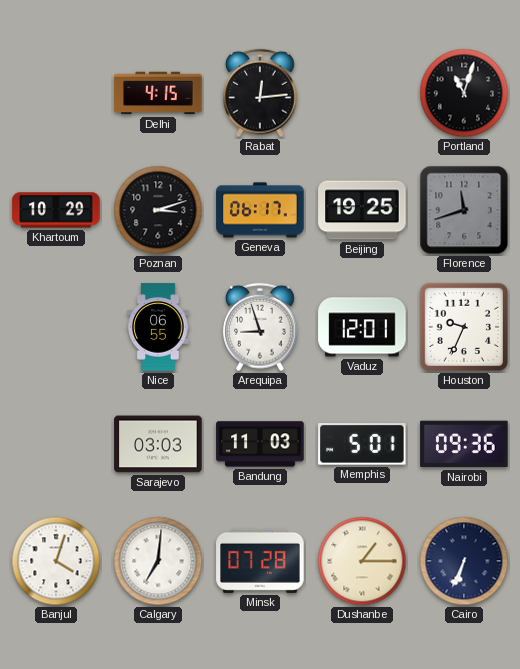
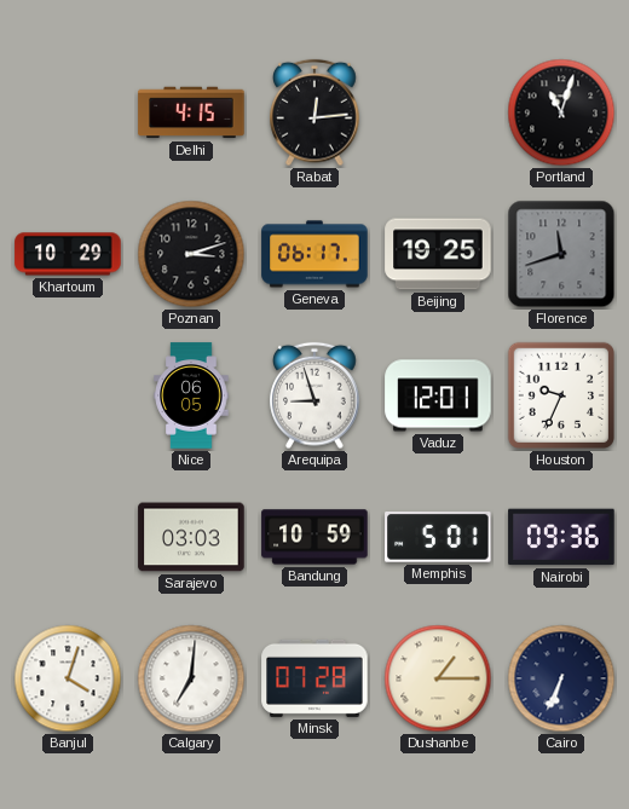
Nice: 06:55 -> 06:05
Bandung: 11:03 -> 10:59
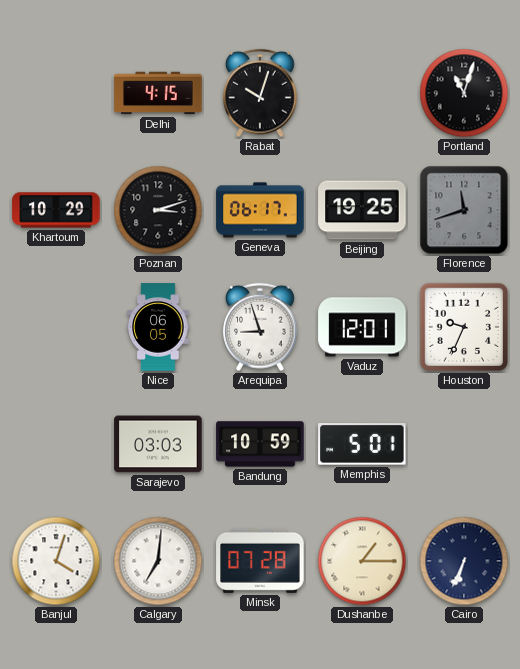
Rabat: 12:14 -> 10:03
Nairobi: 09:36 -> none
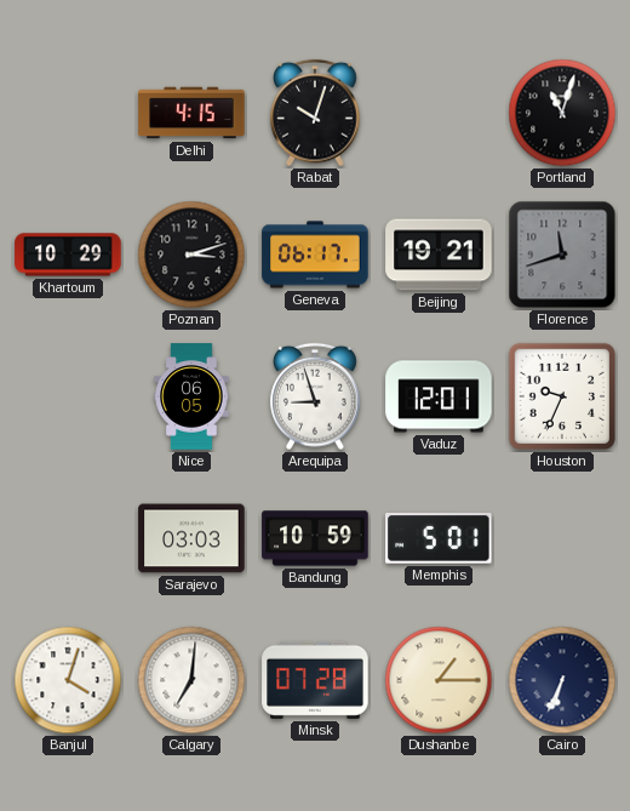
Beijing: 19:25 -> 19:21
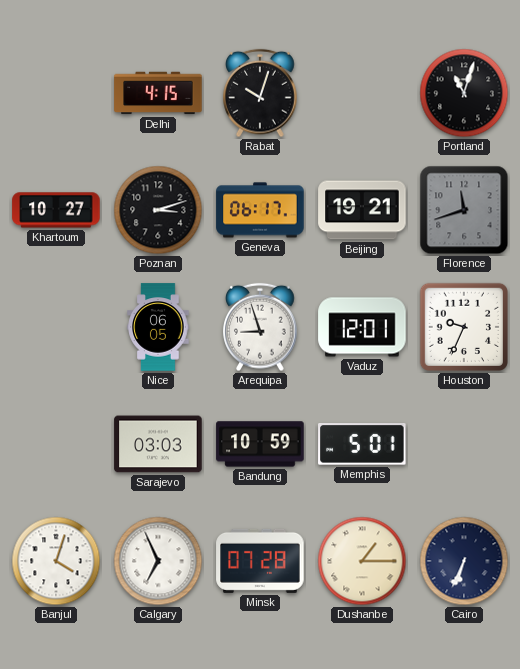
Khartoum: 10:29 -> 10:27
Calgary: 7:01 -> 6:56
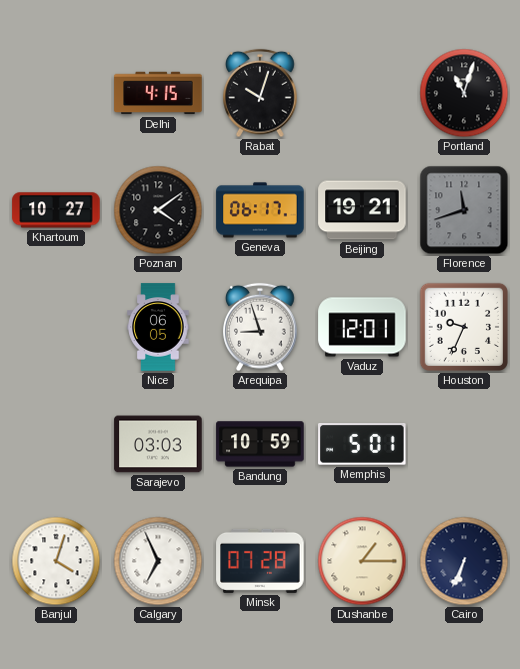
Poznan: 3:12 -> 4:09
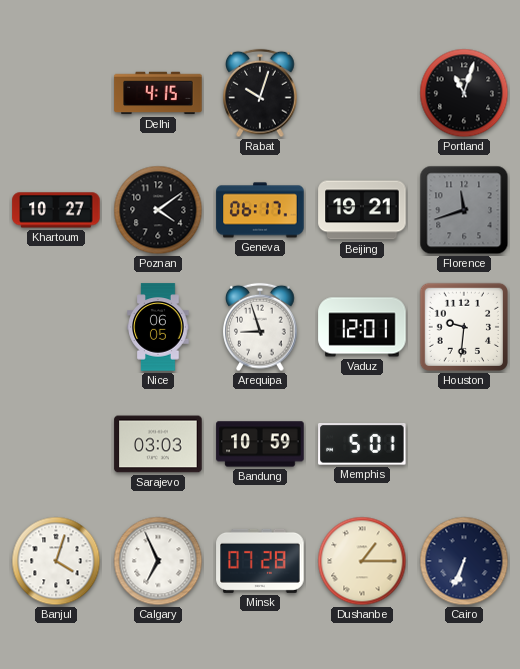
Houston: 9:34 -> 9:31
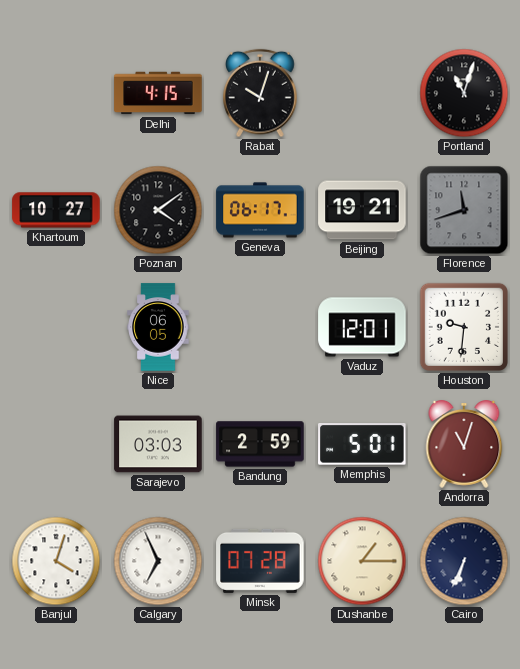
Arequipa: 8:57 -> none
Bandung: 10:59 -> 2:59
Andorra: none -> 11:03
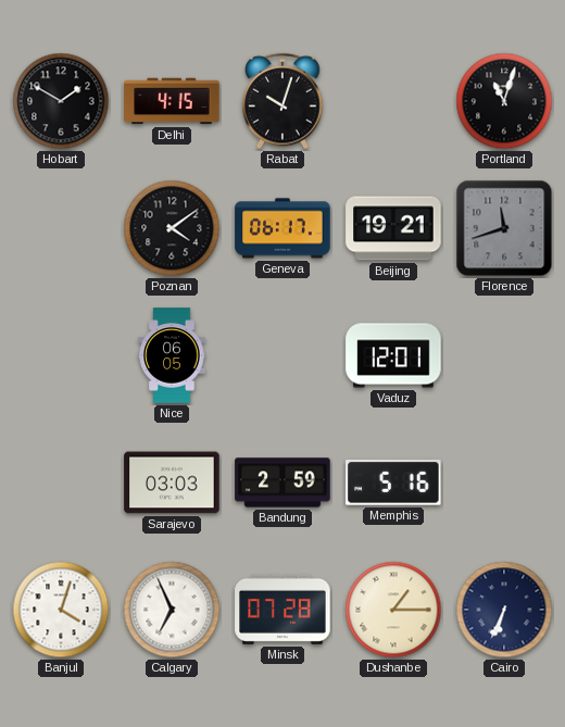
Hobart: none -> 1:50
Khartoum: 10:27 -> none
Houston: 9:31 -> none
Memphis: 5:01 -> 5:16
Andorra: 11:03 -> none
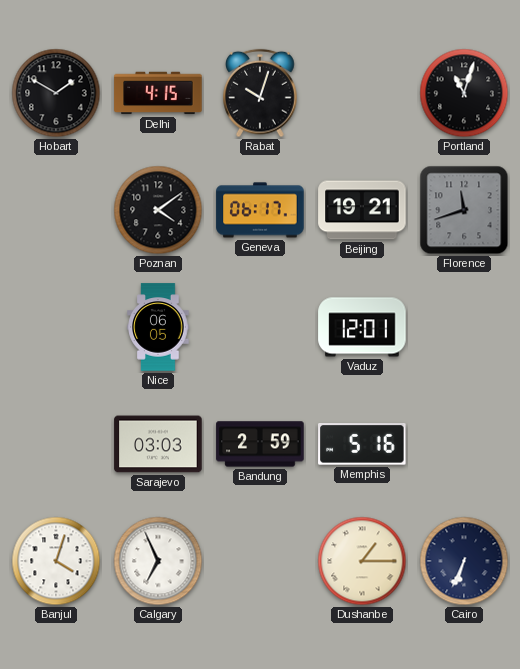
Minsk: 07:28 -> none
